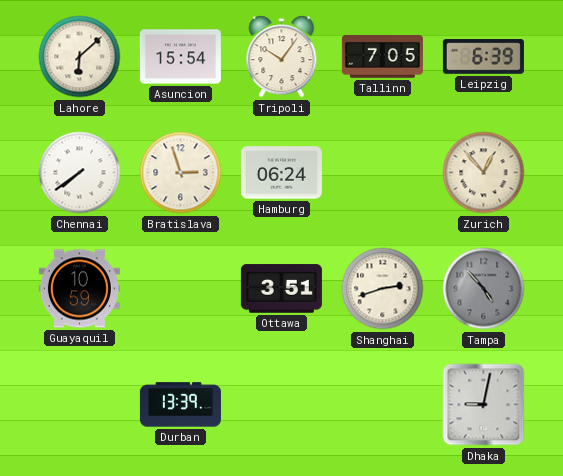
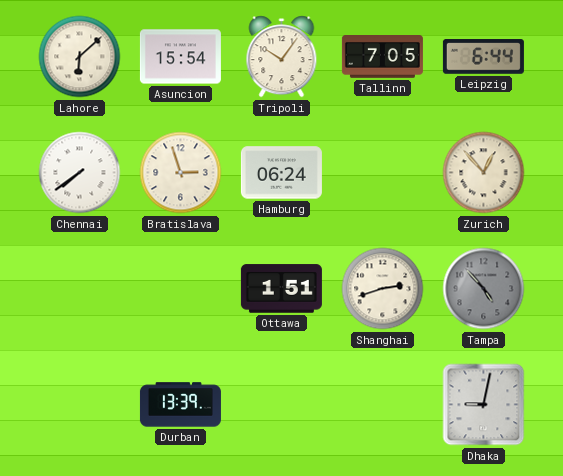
Leipzig: 6:39 -> 6:44
Guayaquil: 10:59 -> none
Ottawa: 3:51 -> 1:51
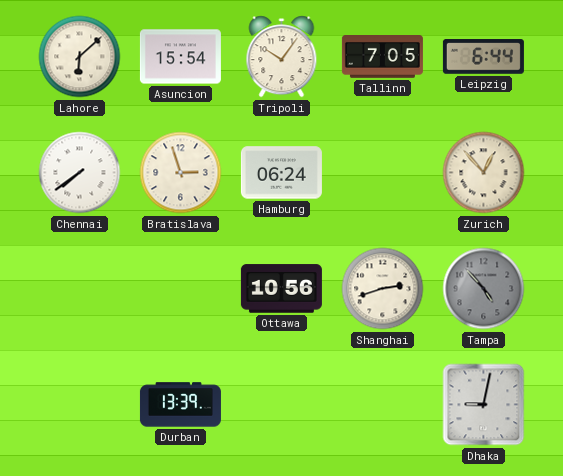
Ottawa: 1:51 -> 10:56
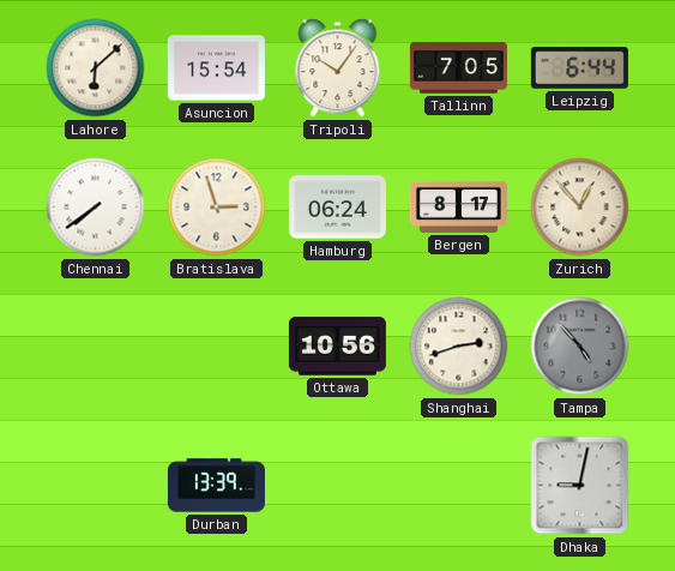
Bergen: none -> 8:17
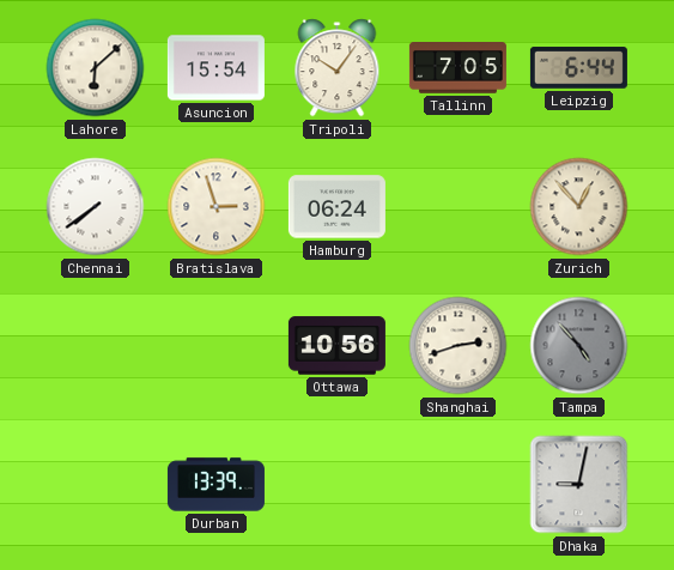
Bergen: 8:17 -> none
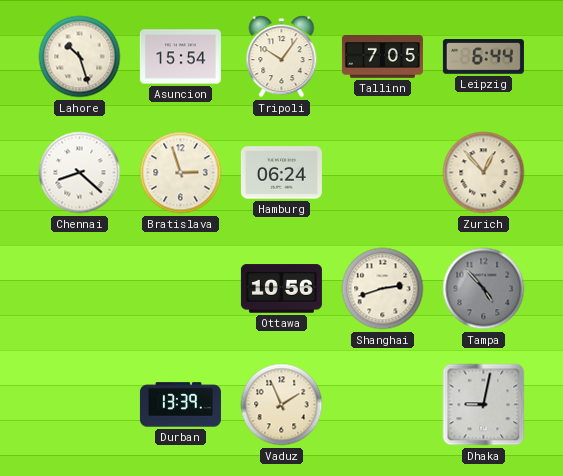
Lahore: 6:08 -> 10:27
Chennai: 7:39 -> 8:22
Vaduz: none -> 1:56
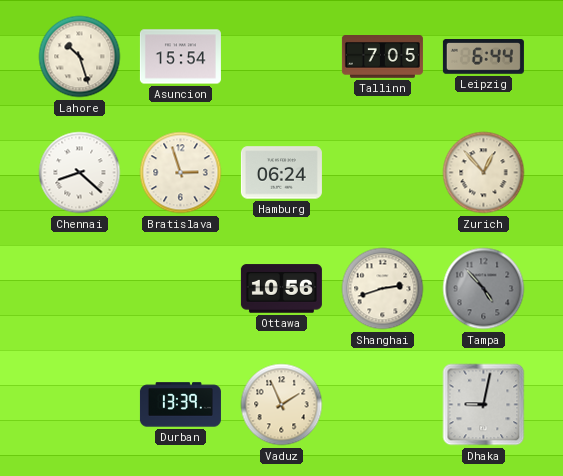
Tripoli: 10:06 -> none
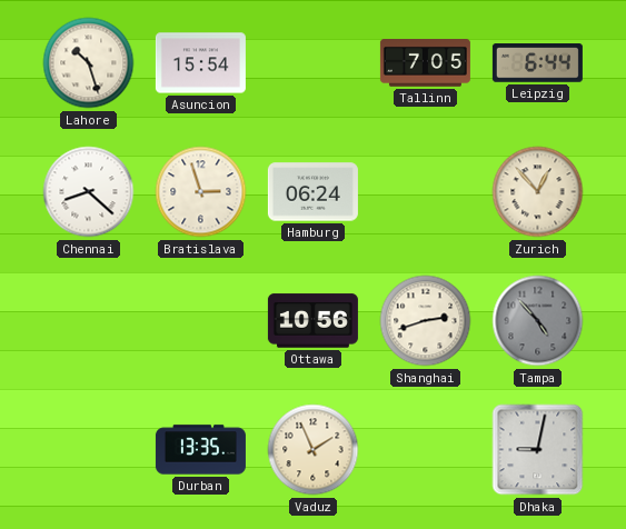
Durban: 13:39 -> 13:35
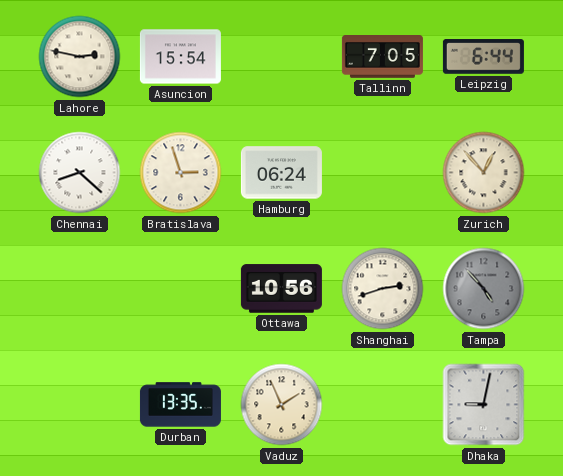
Lahore: 10:27 -> 2:47
